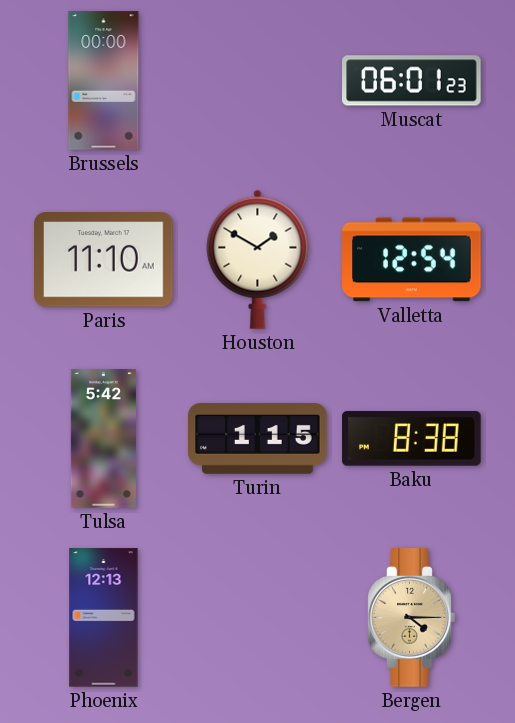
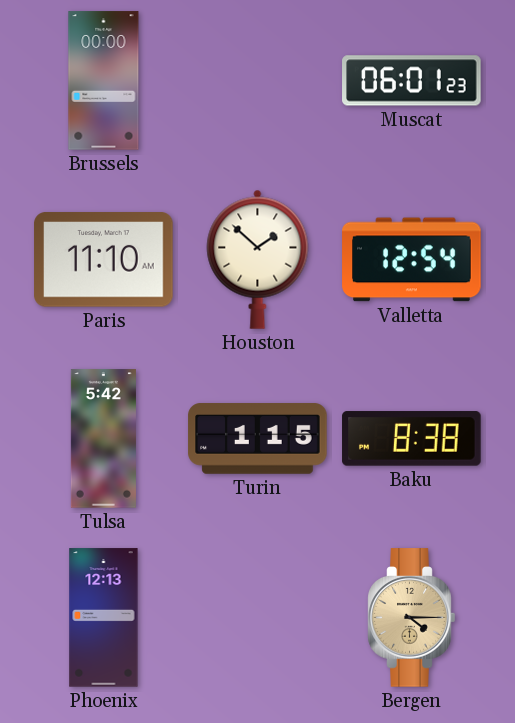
Houston: 1:50 -> 1:52
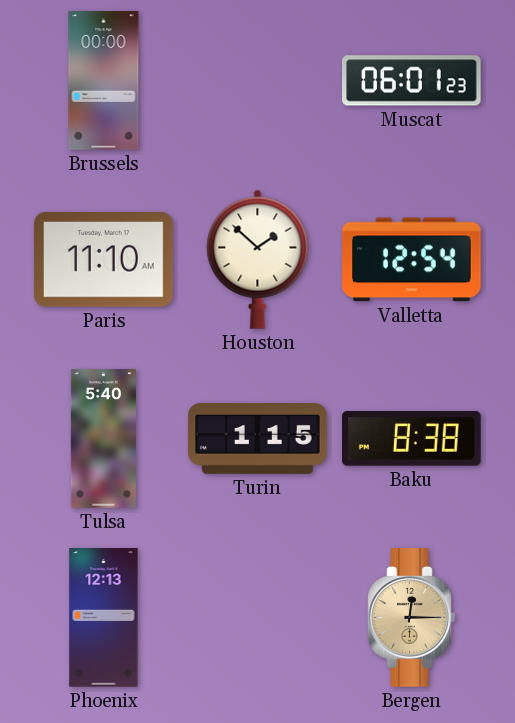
Tulsa: 5:42 -> 5:40
Bergen: 4:15 -> 12:15
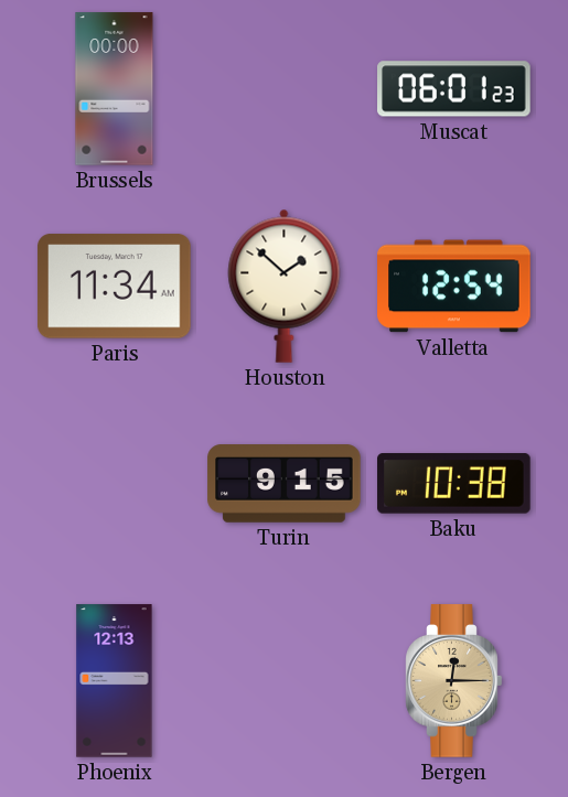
Paris: 11:10 -> 11:34
Tulsa: 5:40 -> none
Turin: 1:15 -> 9:15
Baku: 8:38 -> 10:38
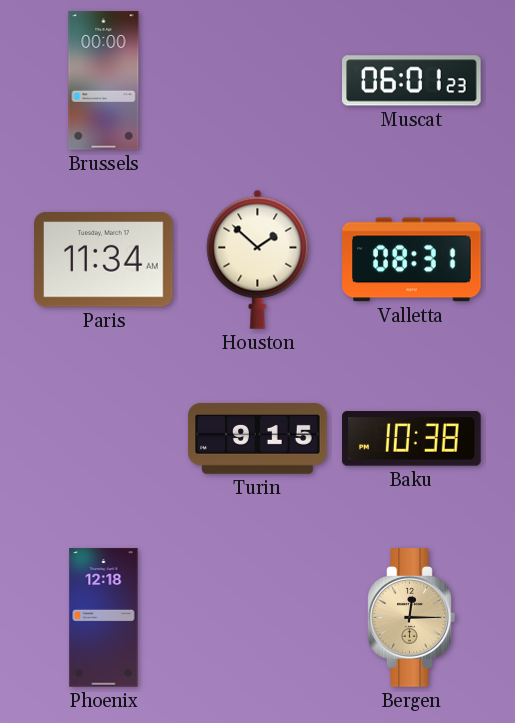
Valletta: 12:54 -> 08:31
Phoenix: 12:13 -> 12:18
